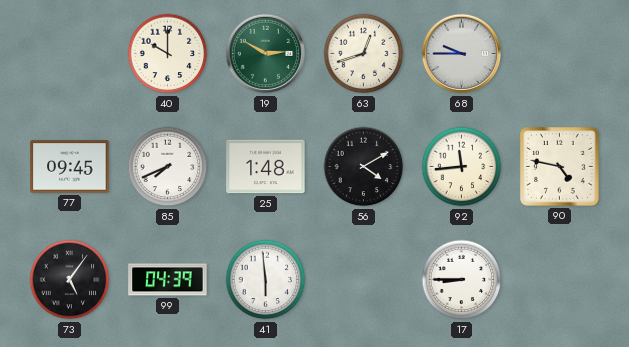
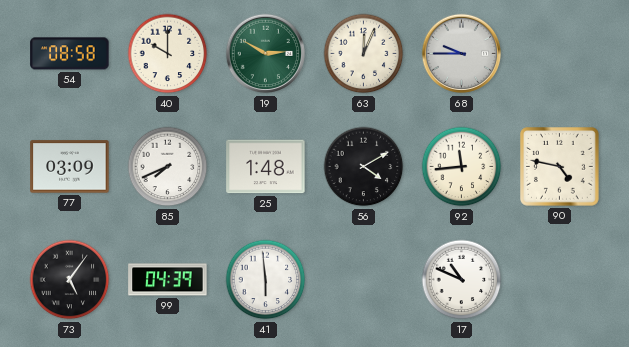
54: none -> 08:58
63: 12:42 -> 12:04
77: 09:45 -> 03:09
17: 8:45 -> 10:49
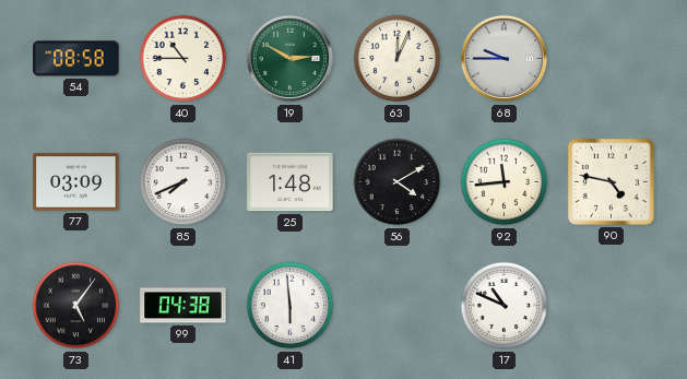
40: 10:00 -> 10:45
99: 04:39 -> 04:38
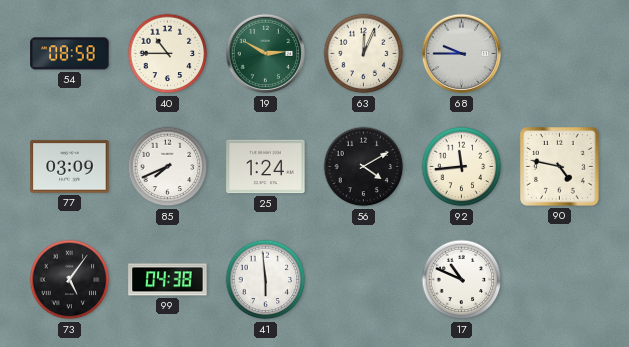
25: 1:48 -> 1:24
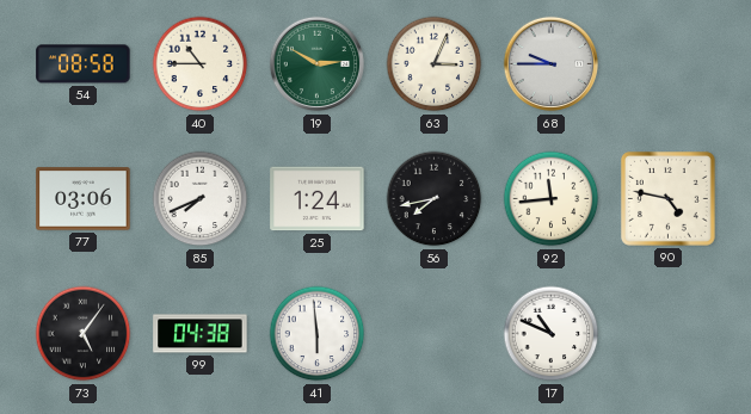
63: 12:04 -> 3:04
77: 03:09 -> 03:06
56: 4:10 -> 7:43
